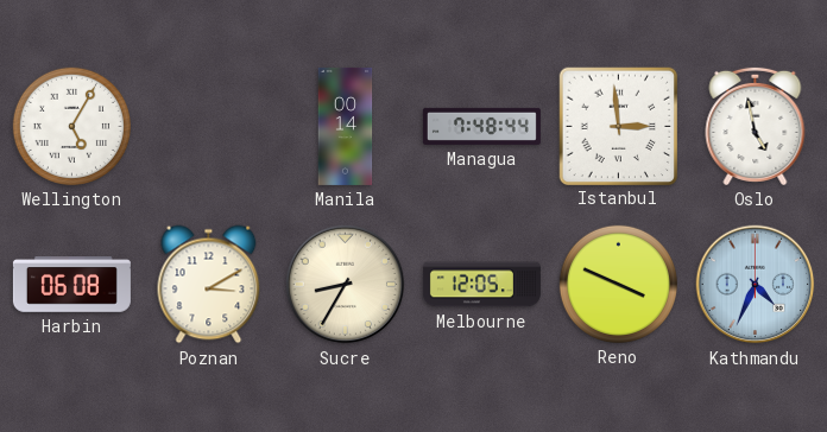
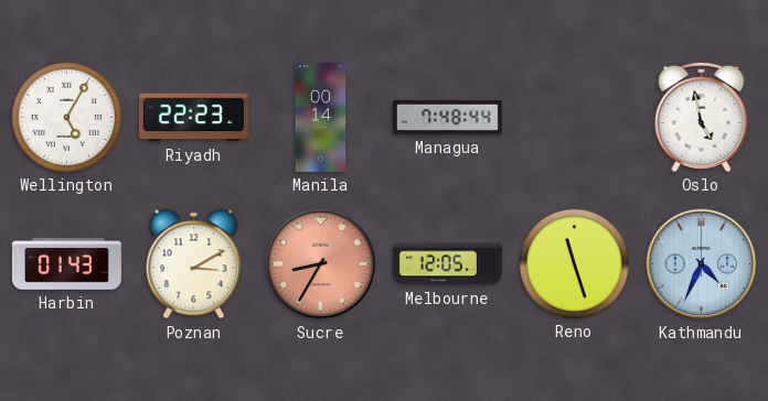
Riyadh: none -> 22:23
Istanbul: 2:59 -> none
Harbin: 06:08 -> 01:43
Sucre dial: cream -> salmon
Reno: 3:49 -> 11:27
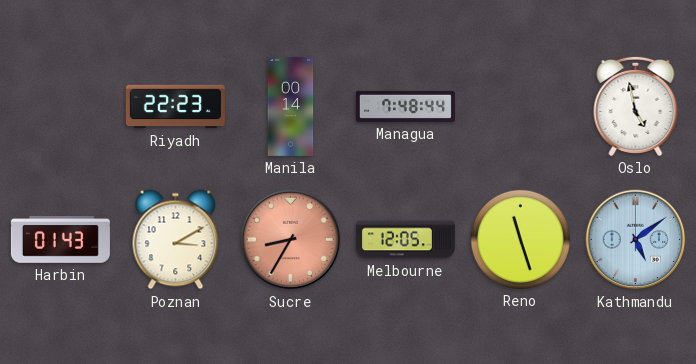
Wellington: 5:05 -> none
Kathmandu: 4:34 -> 5:09
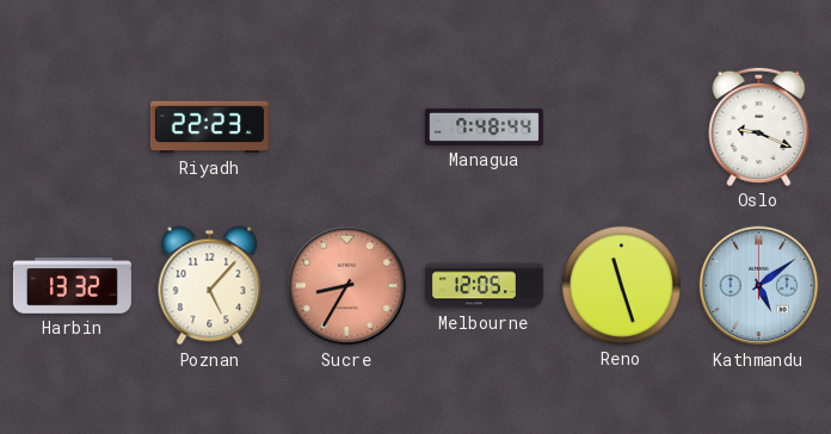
Manila: 00:14 -> none
Oslo: 4:58 -> 9:19
Harbin: 01:43 -> 13:32
Poznan: 3:10 -> 5:07
